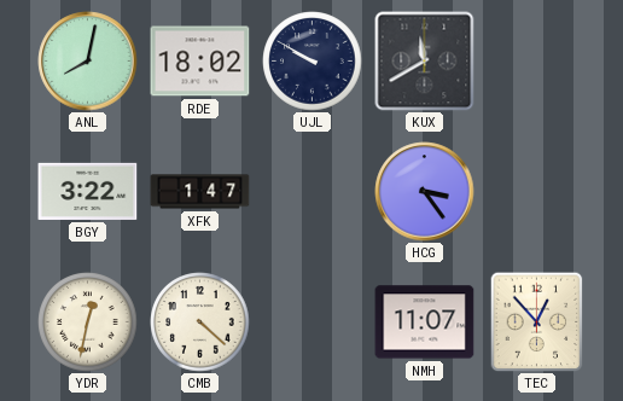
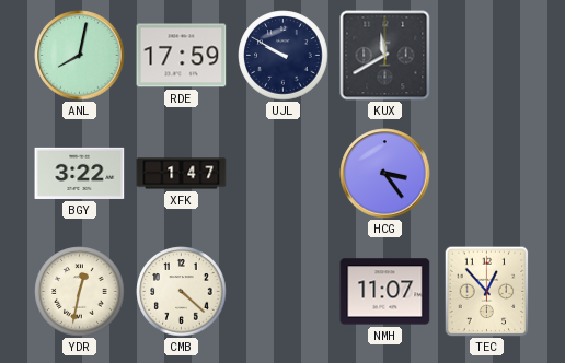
RDE: 18:02 -> 17:59
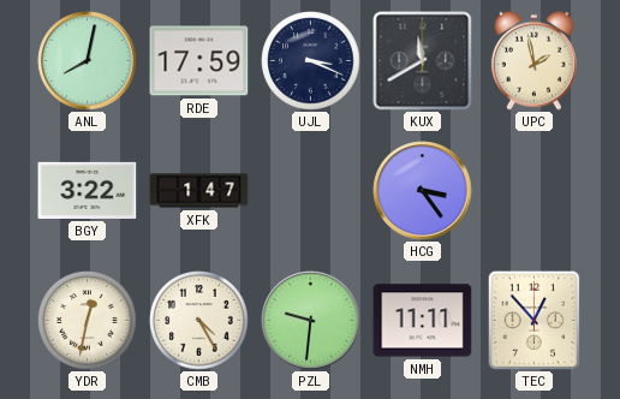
UJL: 9:50 -> 3:19
UPC: none -> 1:58
CMB: 4:22 -> 4:25
PZL: none -> 9:31
NMH: 11:07 -> 11:11
